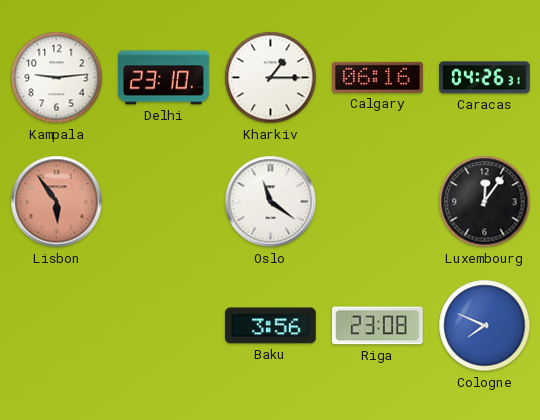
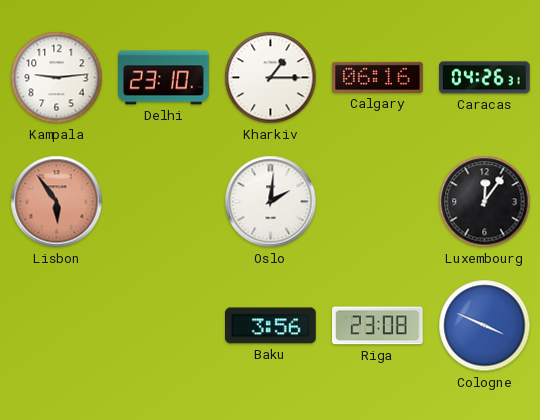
Oslo: 11:21 -> 2:01
Cologne: 7:49 -> 3:49
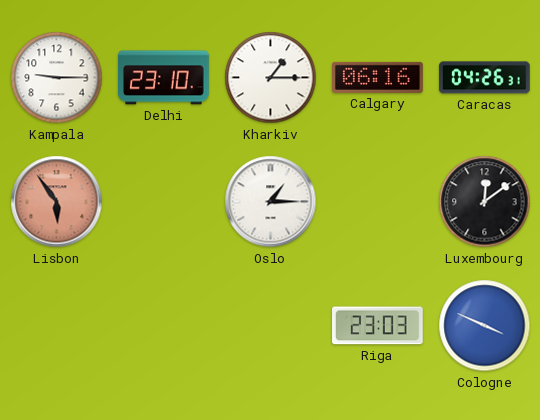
Kampala: 9:14 -> 9:15
Oslo: 2:01 -> 1:15
Luxembourg: 12:06 -> 12:09
Baku: 3:56 -> none
Riga: 23:08 -> 23:03
